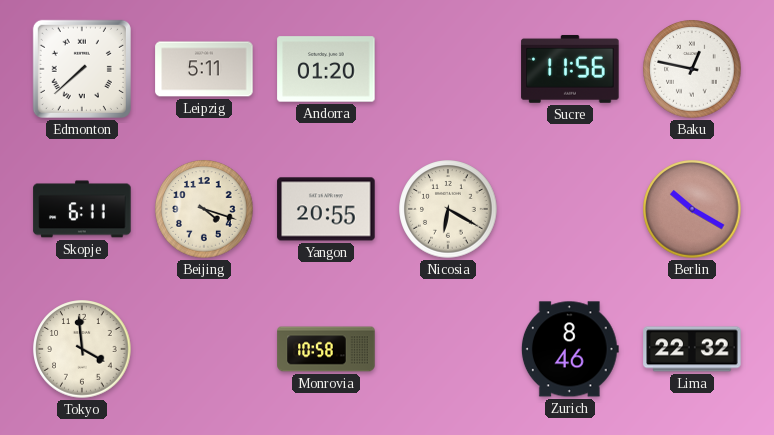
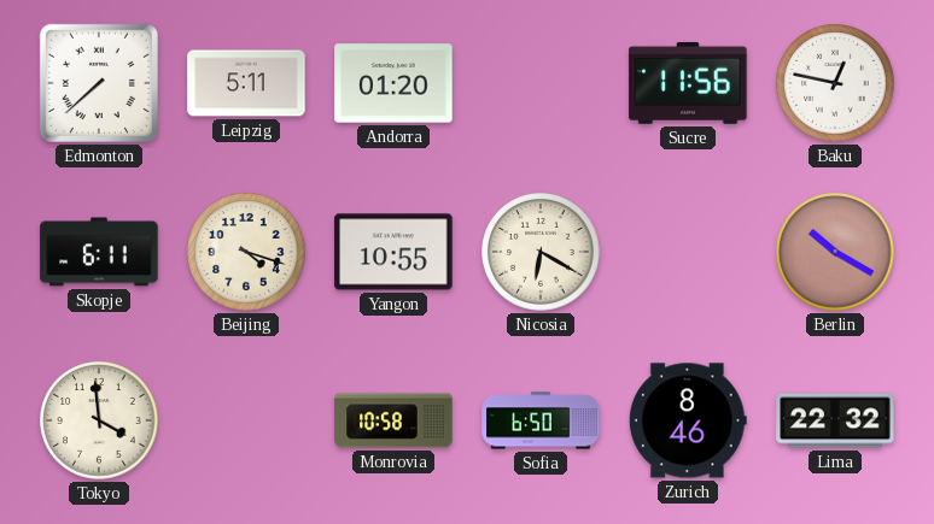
Yangon: 20:55 -> 10:55
Sofia: none -> 6:50
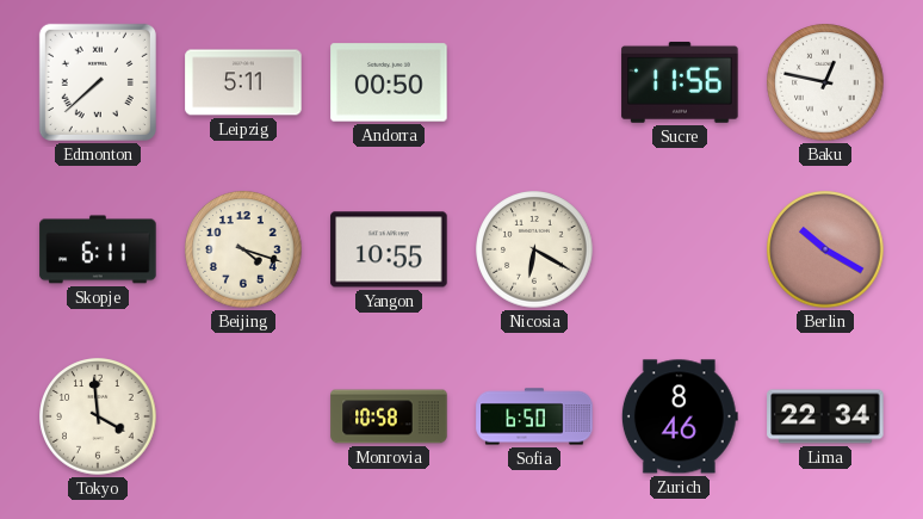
Andorra: 01:20 -> 00:50
Lima: 22:32 -> 22:34
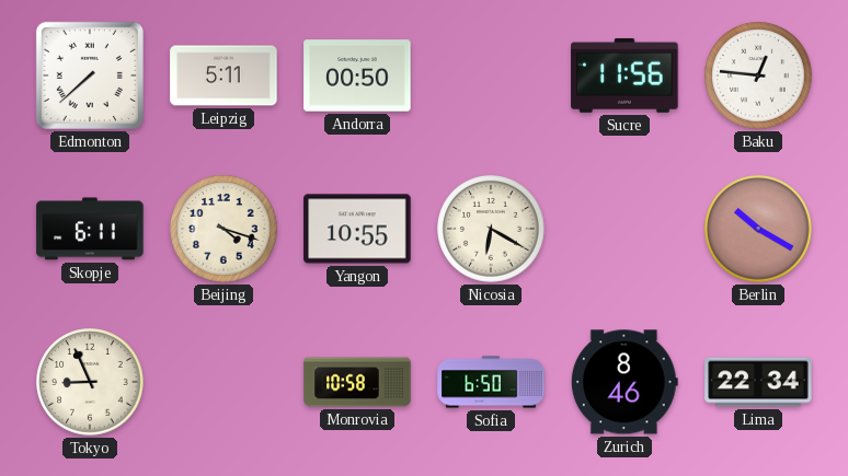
Baku: 12:47 -> 12:46
Tokyo: 3:59 -> 8:56
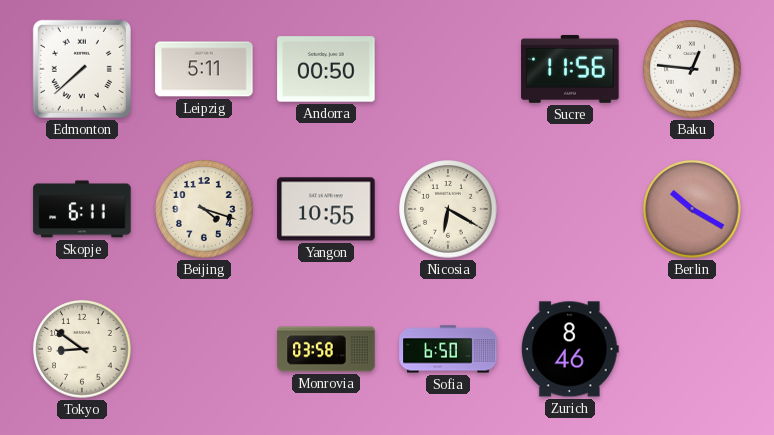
Tokyo: 8:56 -> 8:51
Monrovia: 10:58 -> 03:58
Lima: 22:34 -> none
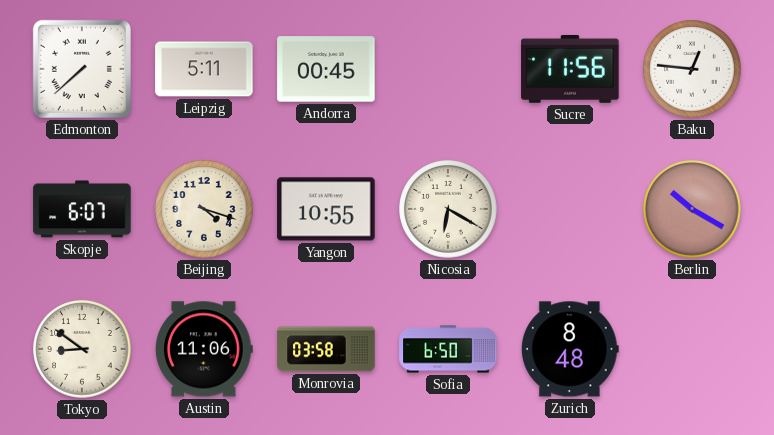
Andorra: 00:50 -> 00:45
Skopje: 6:11 -> 6:07
Austin: none -> 11:06
Zurich: 8:46 -> 8:48
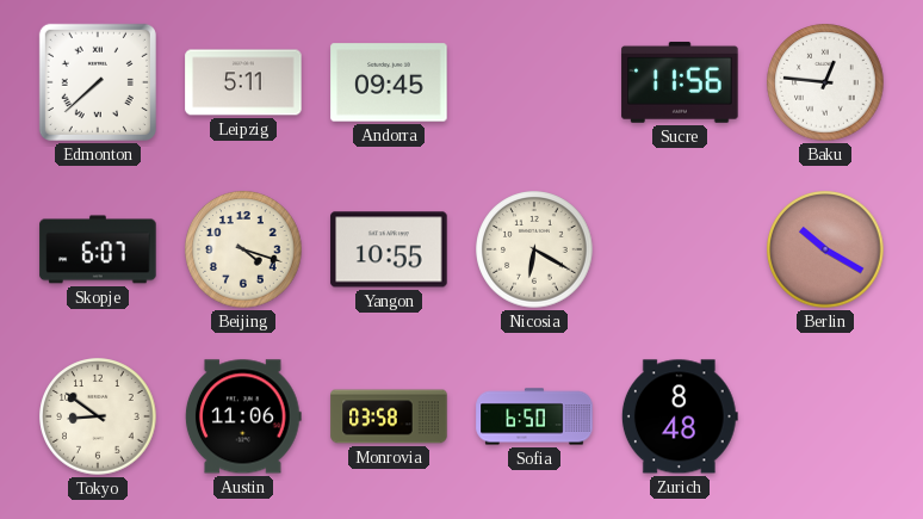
Andorra: 00:45 -> 09:45
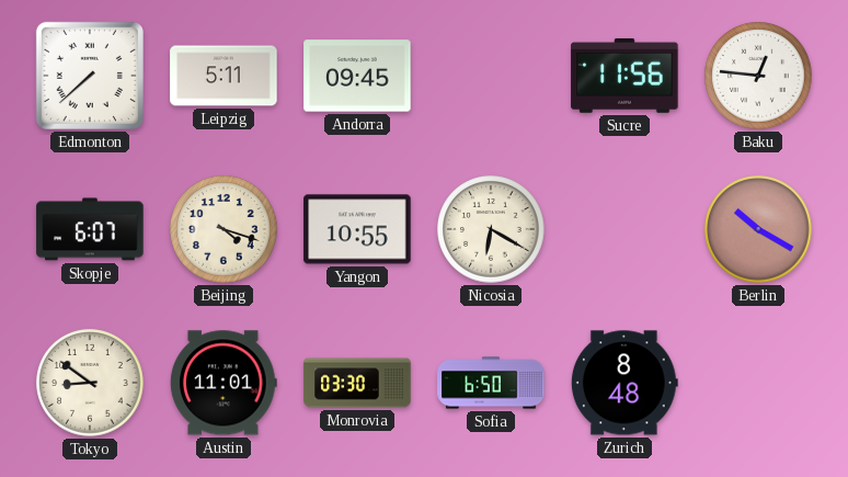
Austin: 11:06 -> 11:01
Monrovia: 03:58 -> 03:30
